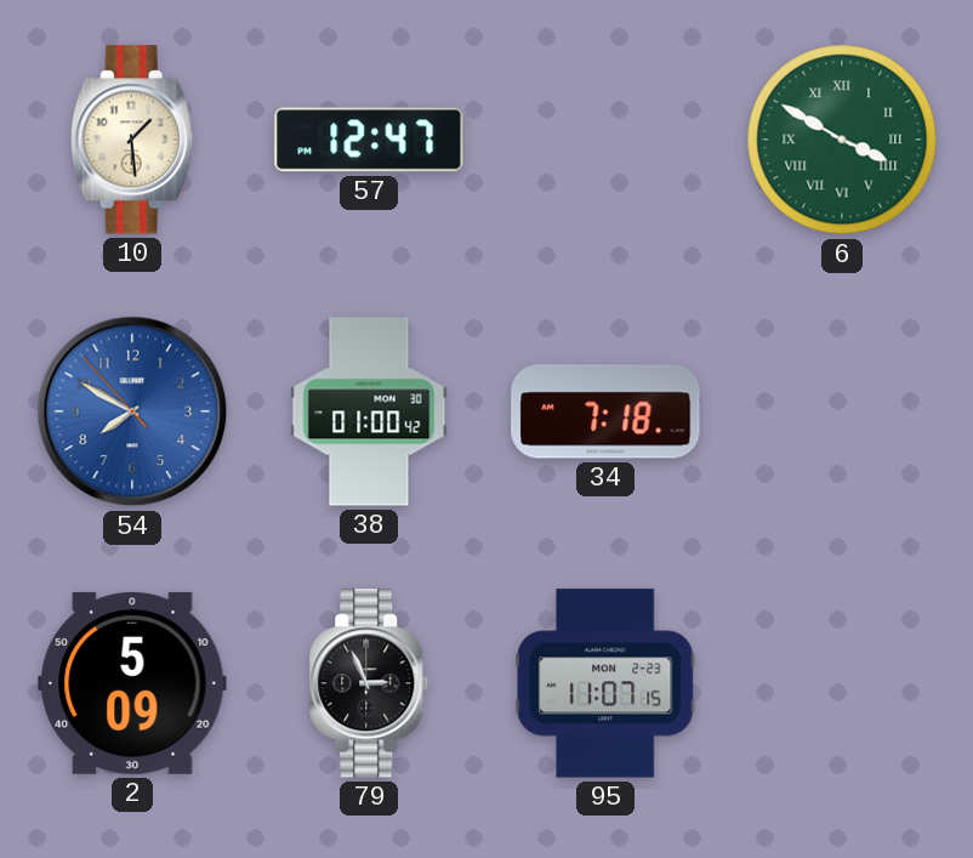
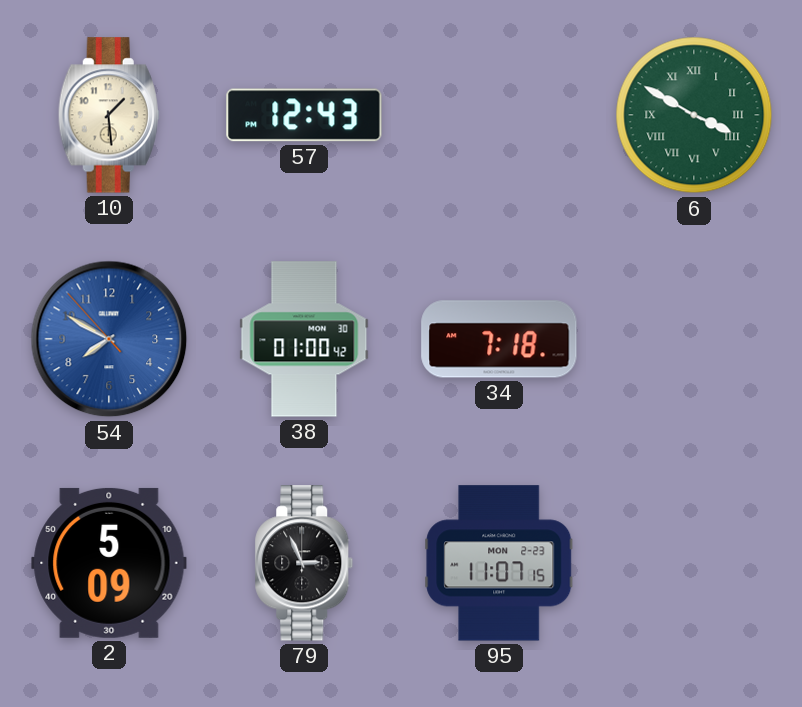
57: 12:47 -> 12:43
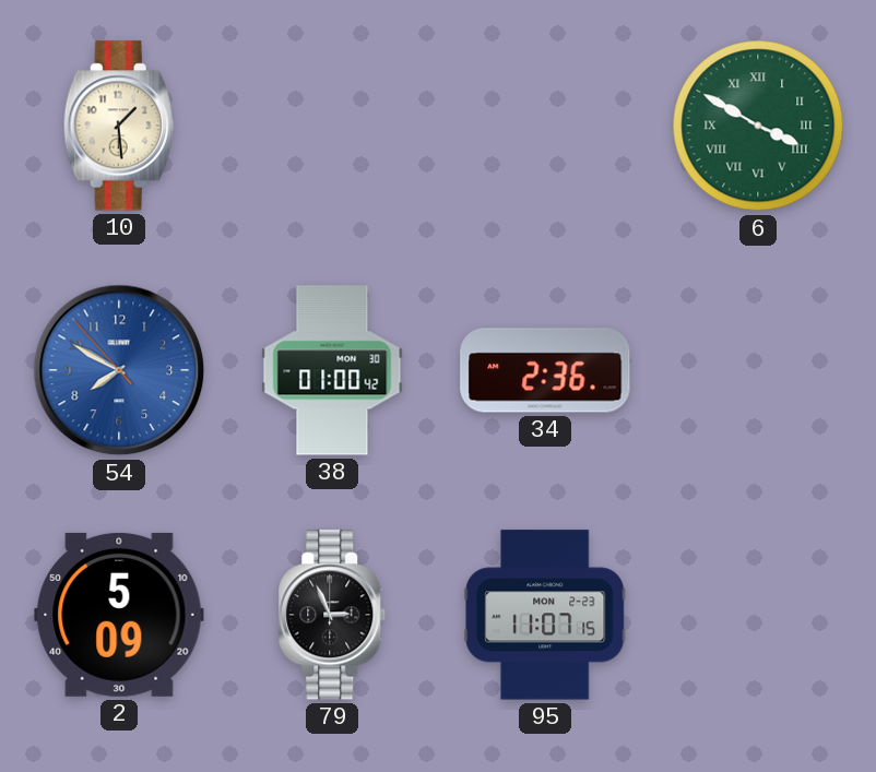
57: 12:43 -> none
34: 7:18 -> 2:36
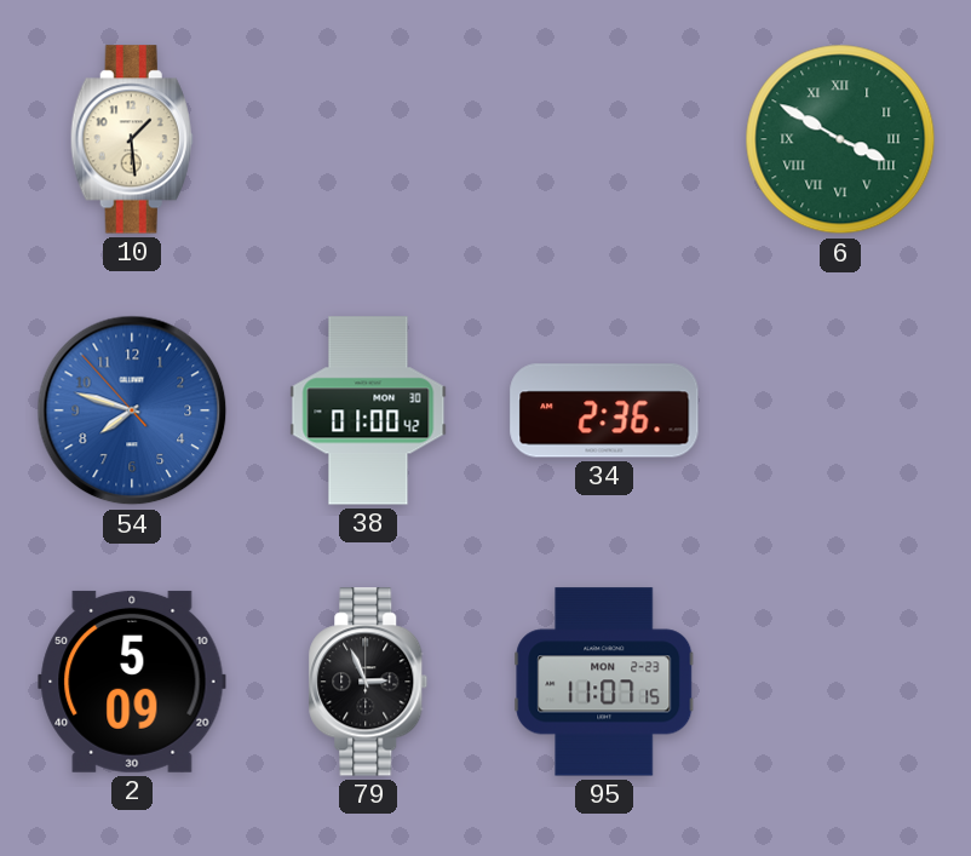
54: 7:49 -> 7:47
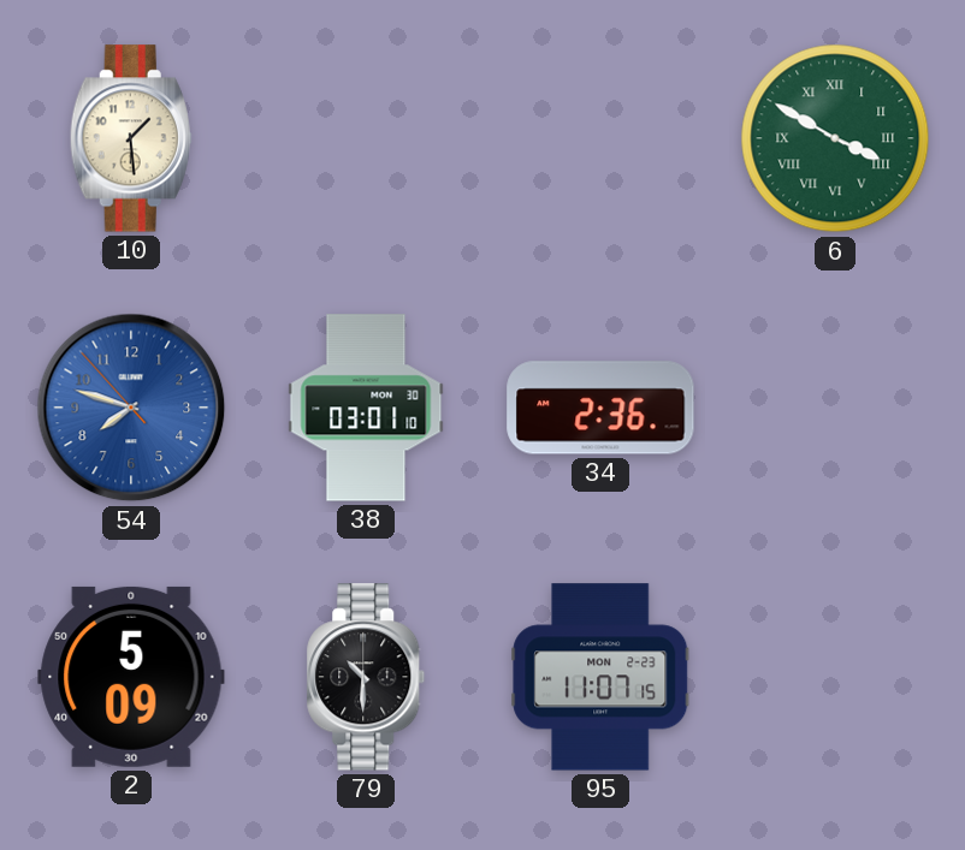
38: 01:00 -> 03:01
79: 2:56 -> 10:30
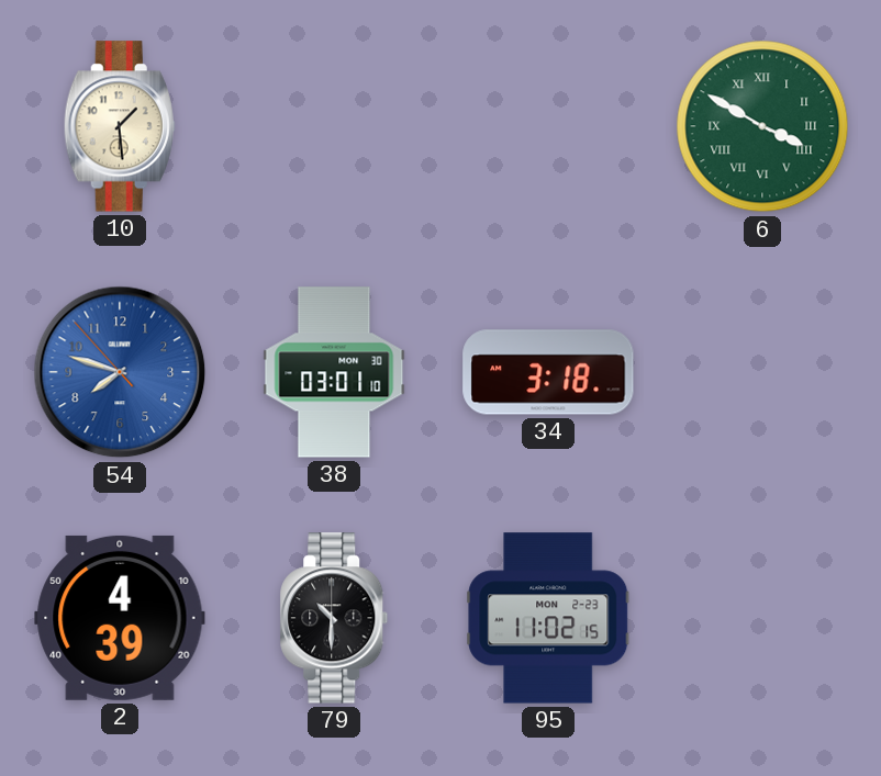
34: 2:36 -> 3:18
2: 5:09 -> 4:39
95: 11:07 -> 11:02
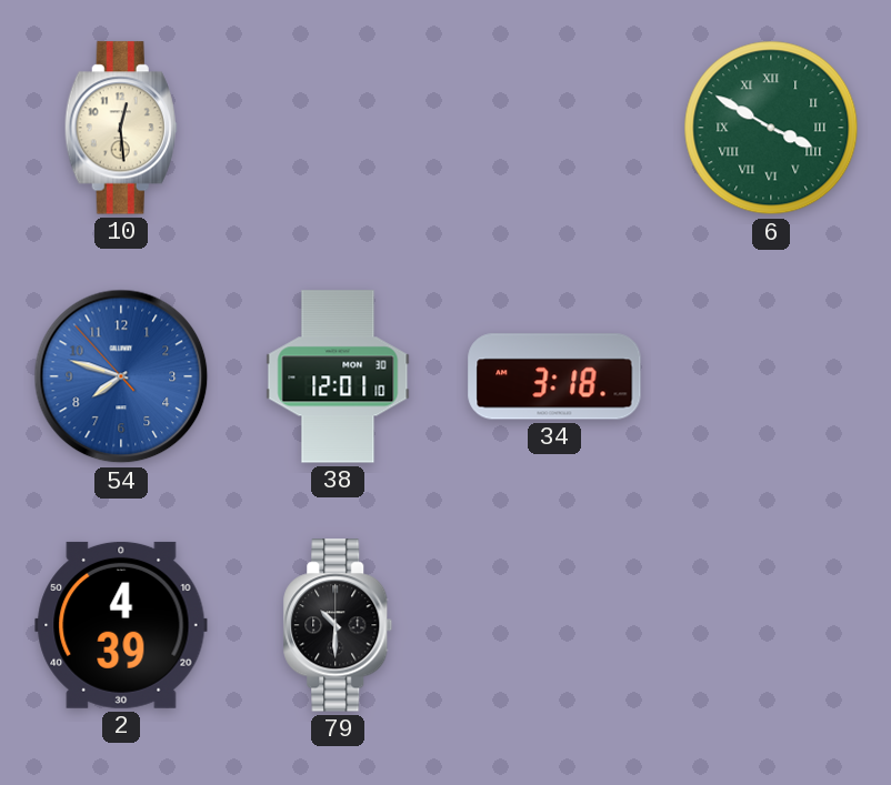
10: 1:29 -> 12:29
38: 03:01 -> 12:01
95: 11:02 -> none
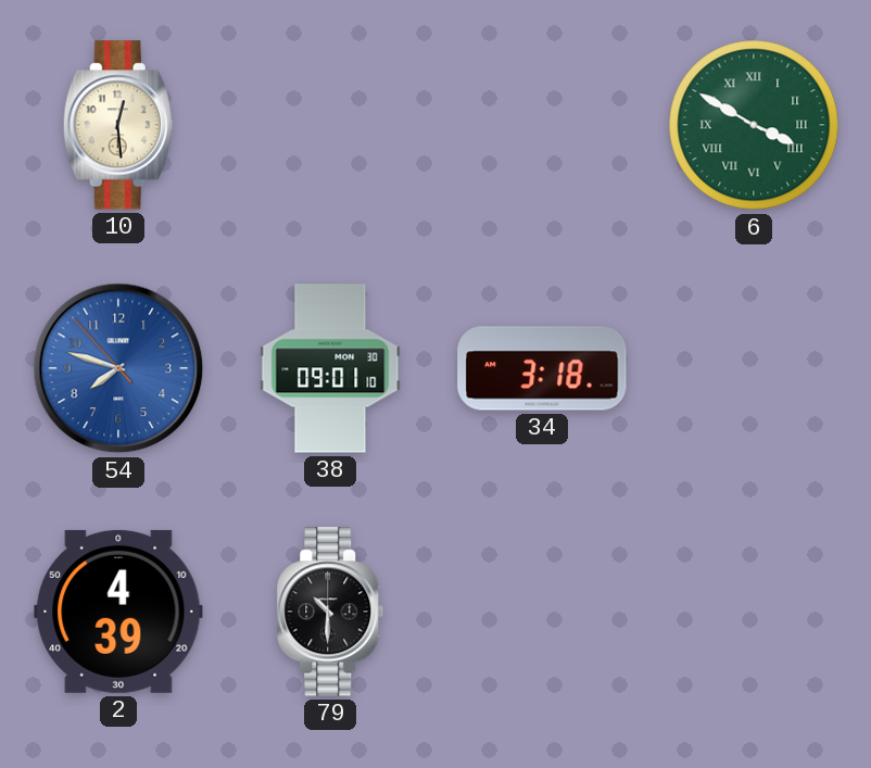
38: 12:01 -> 09:01
